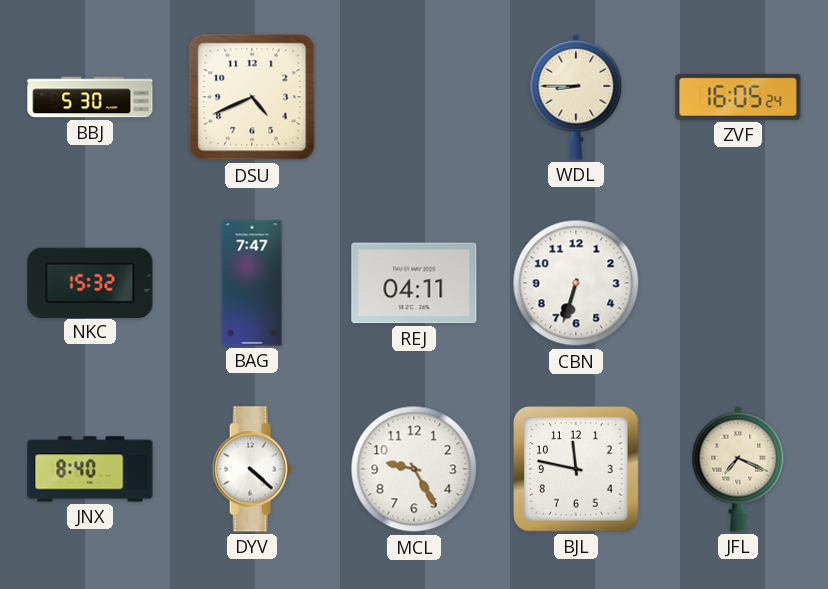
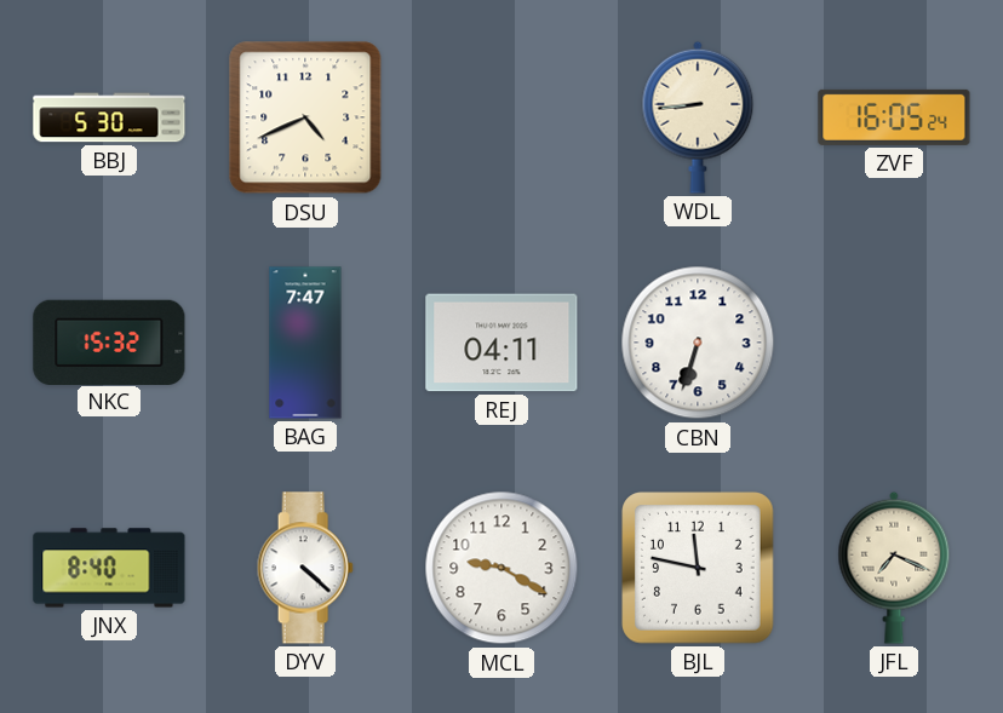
WDL: 8:45 -> 8:44
MCL: 9:25 -> 9:20
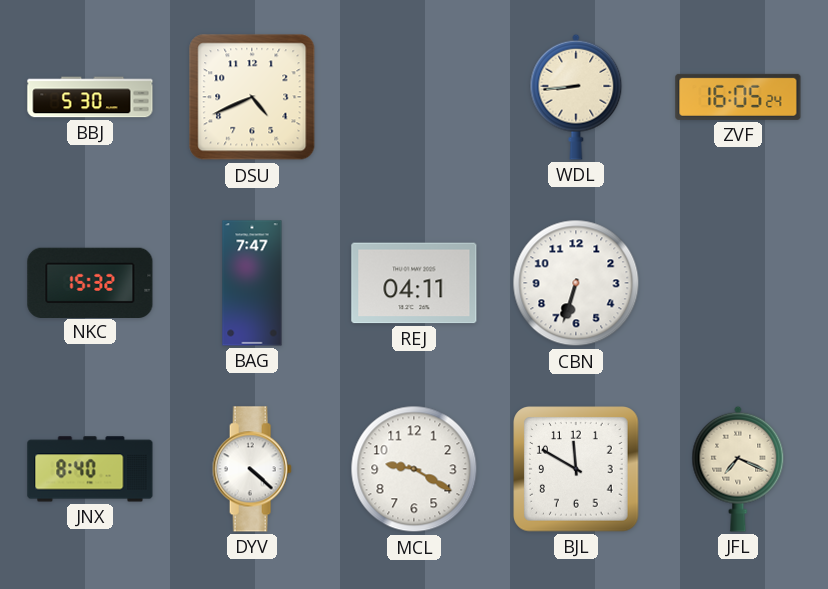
BJL: 11:47 -> 11:50
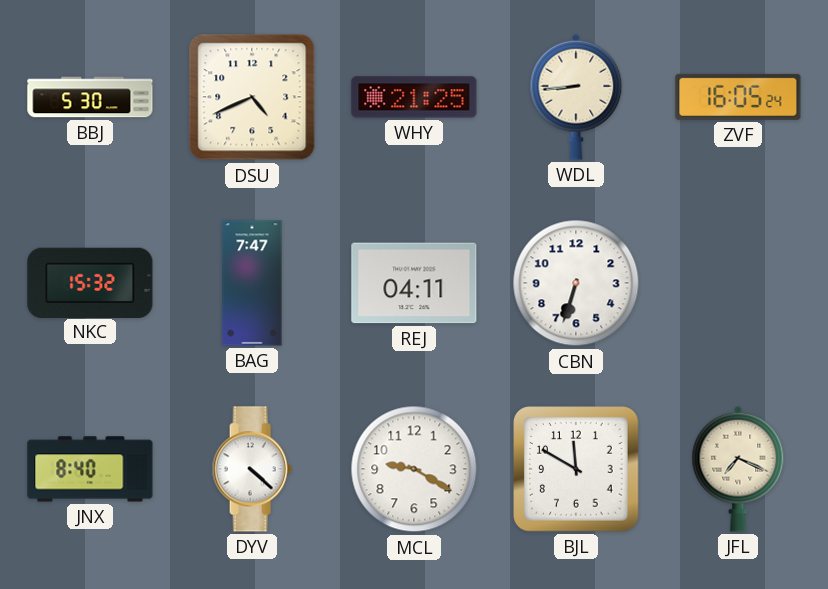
WHY: none -> 21:25
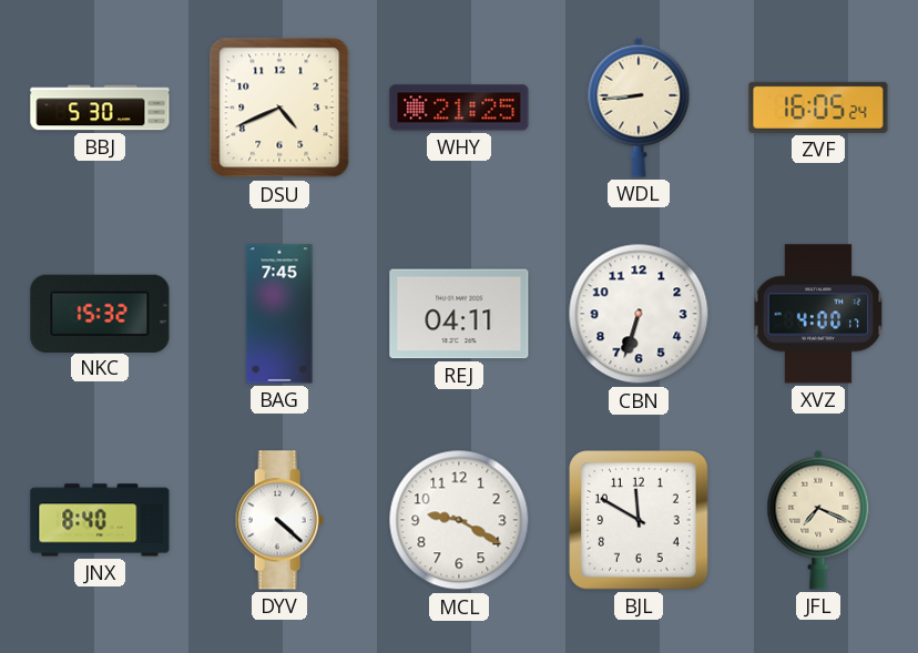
BAG: 7:47 -> 7:45
XVZ: none -> 4:00
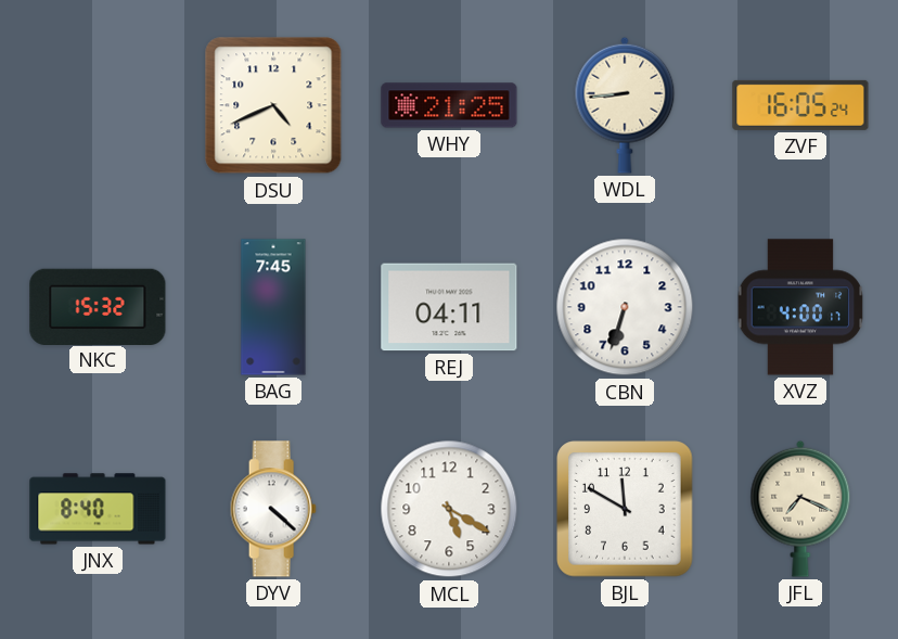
BBJ: 5:30 -> none
MCL: 9:20 -> 5:20
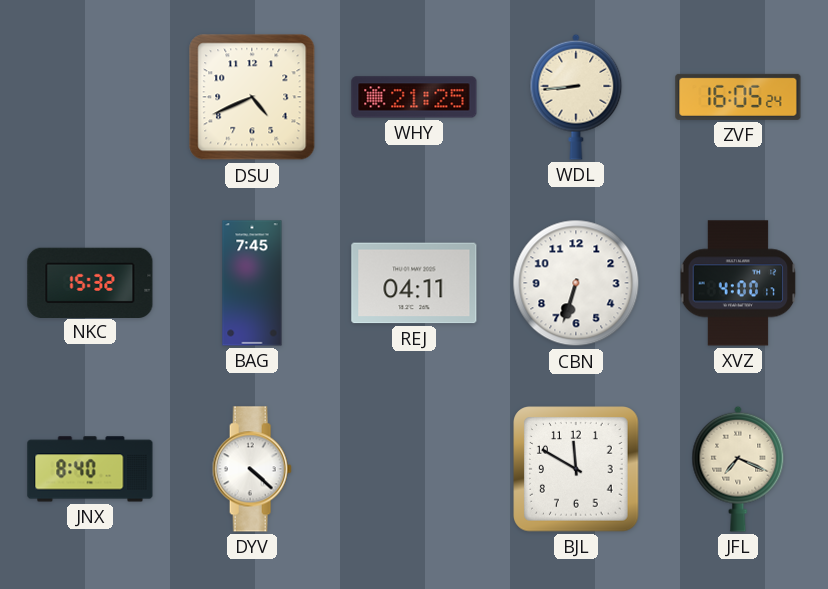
MCL: 5:20 -> none
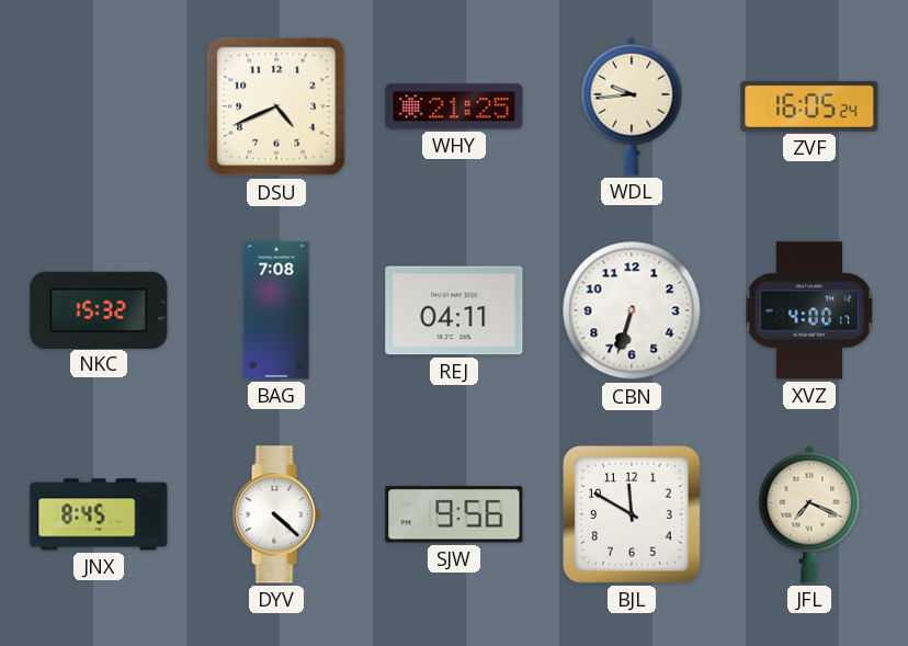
WDL: 8:44 -> 9:44
BAG: 7:45 -> 7:08
JNX: 8:40 -> 8:45
SJW: none -> 9:56
